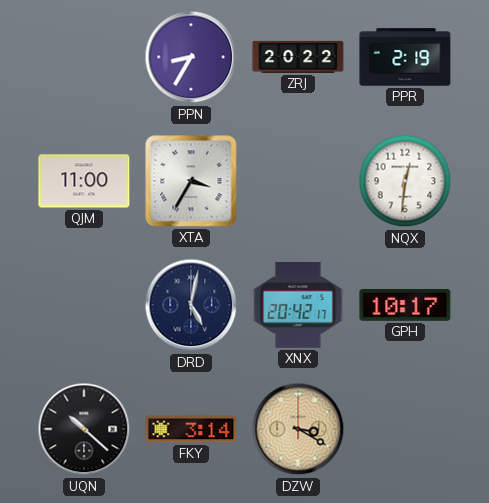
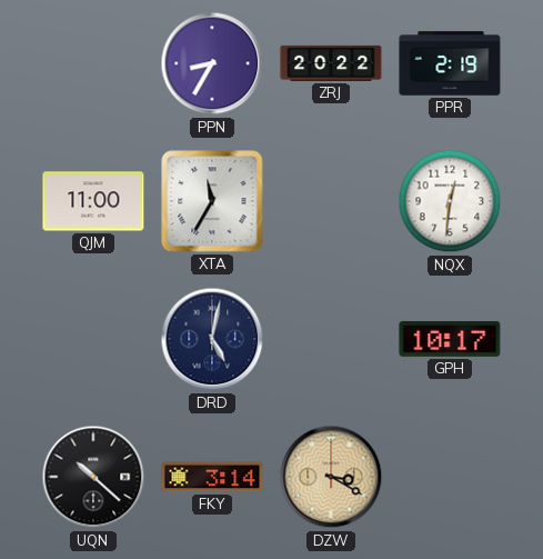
XTA: 3:35 -> 11:35
XNX: 20:42 -> none
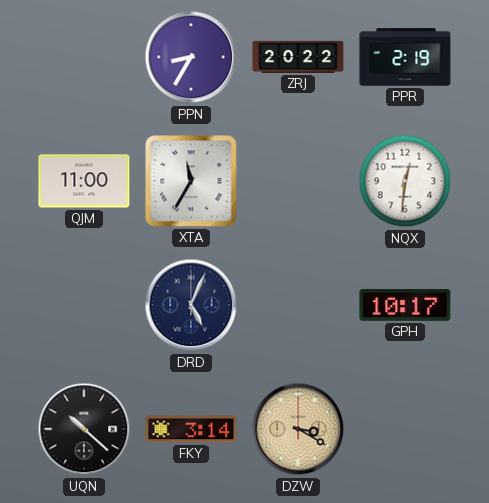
DRD: 5:02 -> 5:04
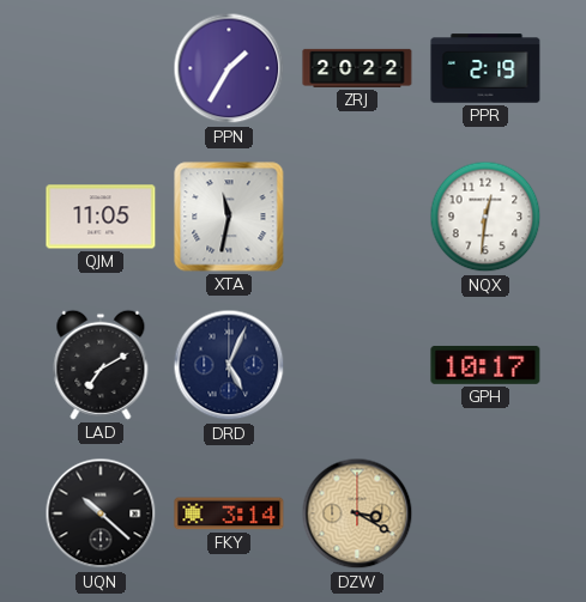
PPN: 8:35 -> 1:35
QJM: 11:00 -> 11:05
XTA: 11:35 -> 11:32
LAD: none -> 7:10
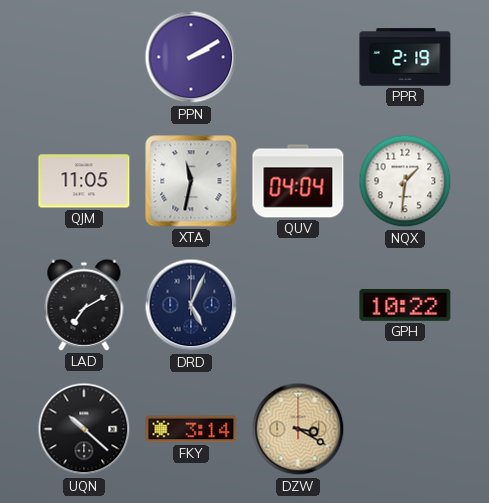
PPN: 1:35 -> 2:10
ZRJ: 20:22 -> none
QUV: none -> 04:04
NQX: 12:31 -> 1:31
GPH: 10:17 -> 10:22
